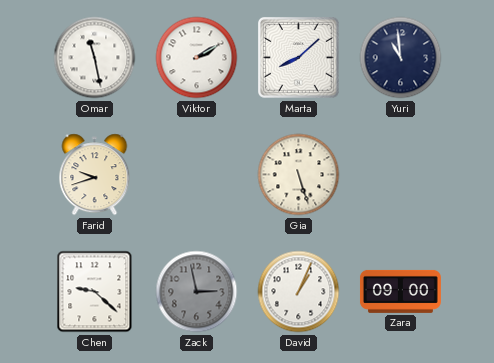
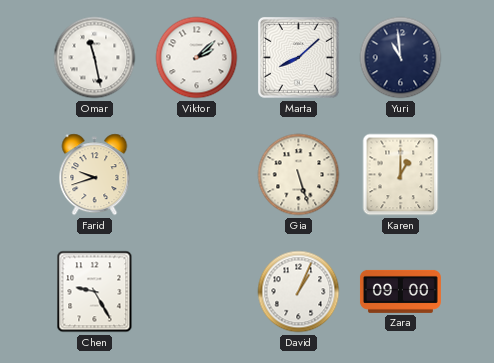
Viktor: 2:10 -> 2:08
Karen: none -> 1:00
Chen: 9:22 -> 9:25
Zack: 2:58 -> none
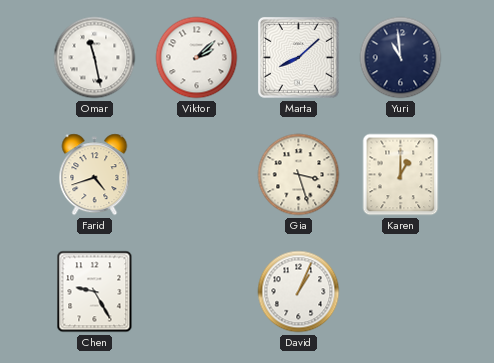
Farid: 9:42 -> 4:42
Gia: 5:27 -> 3:27
Zara: 09:00 -> none
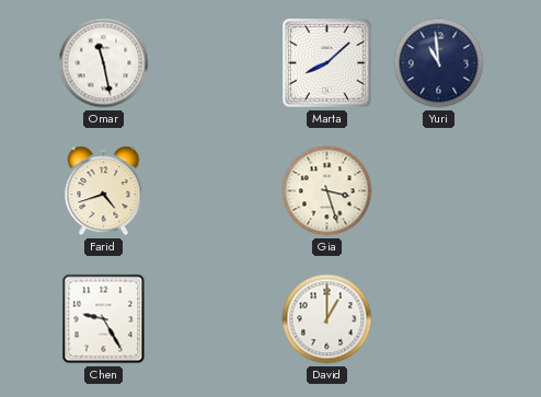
Viktor: 2:08 -> none
Karen: 1:00 -> none
David: 1:04 -> 1:00
